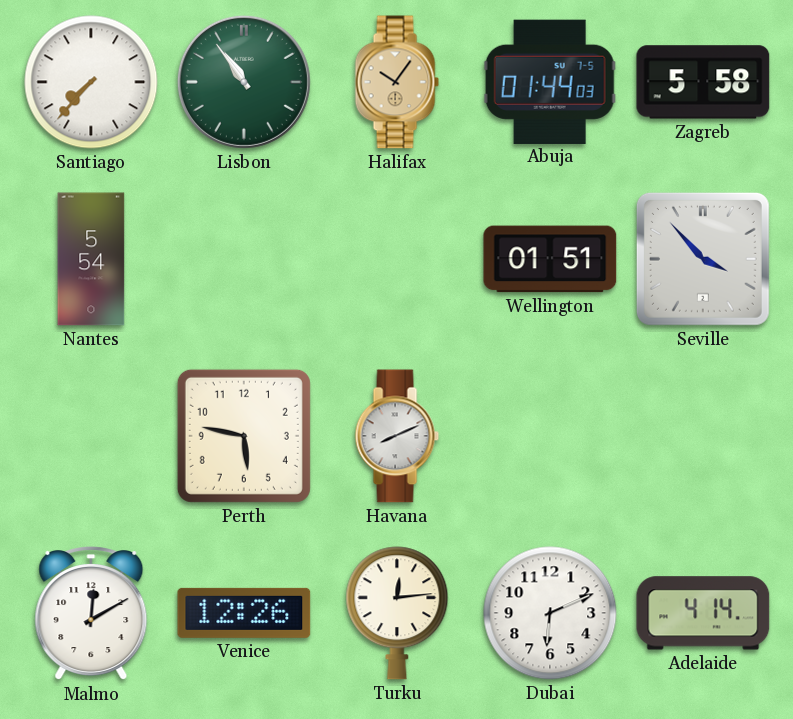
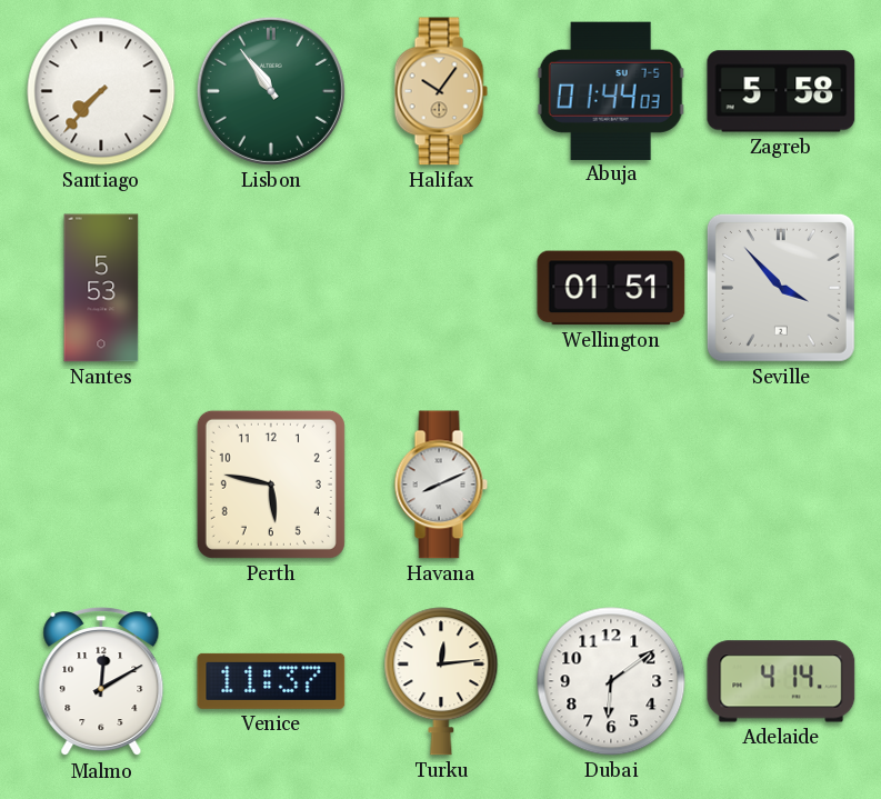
Nantes: 5:54 -> 5:53
Venice: 12:26 -> 11:37
Dubai: 6:11 -> 6:09
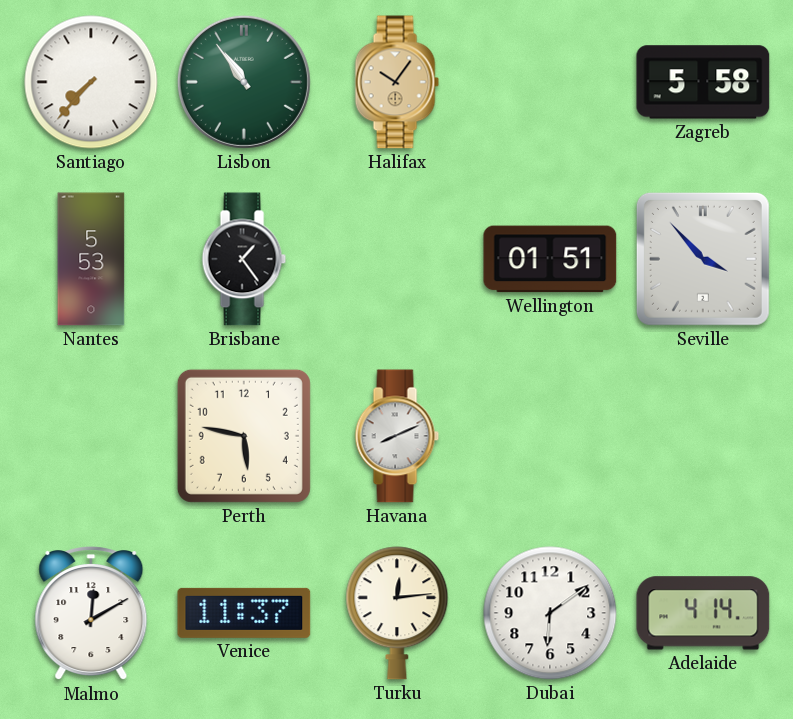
Abuja: 01:44 -> none
Brisbane: none -> 1:24
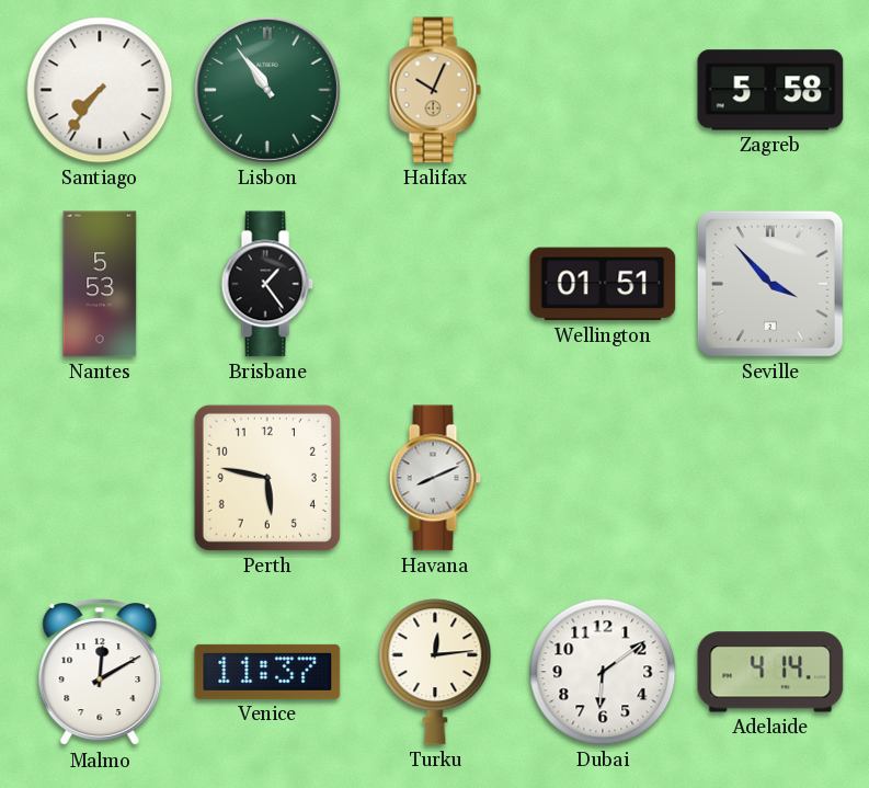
Santiago: 7:37 -> 7:36
Halifax: 10:06 -> 10:04
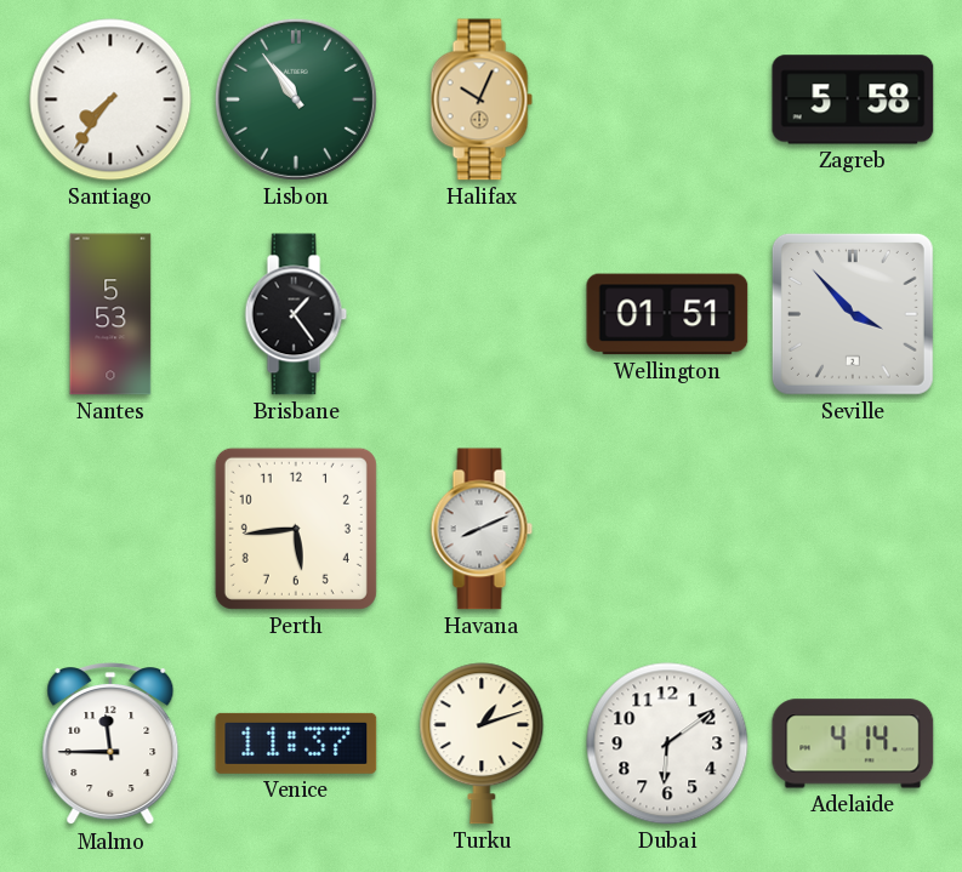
Perth: 5:47 -> 5:44
Malmo: 12:10 -> 11:45
Turku: 12:14 -> 1:12
